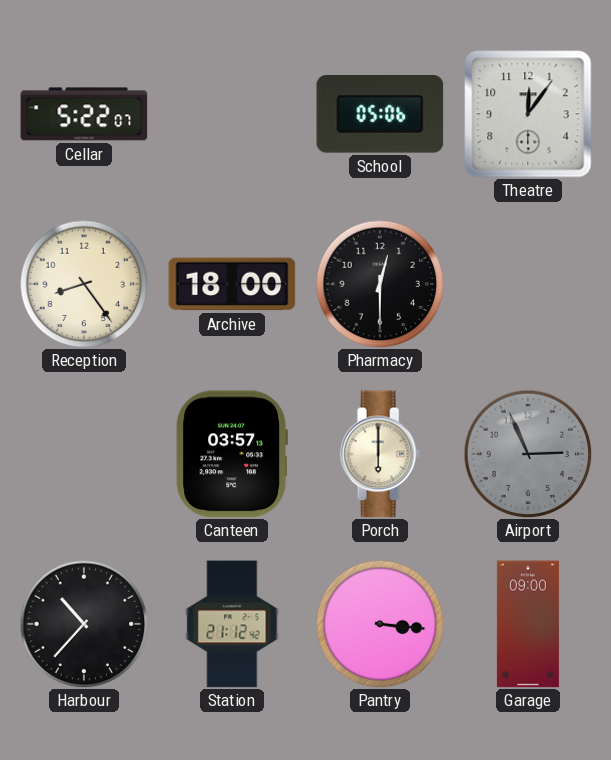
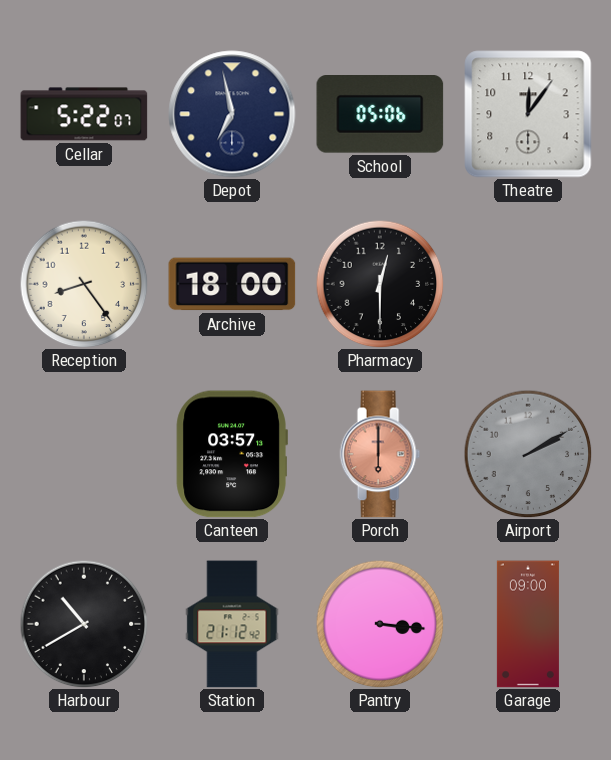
Depot: none -> 6:58
Porch dial: cream -> salmon
Airport: 2:56 -> 2:10
Harbour: 10:37 -> 10:40
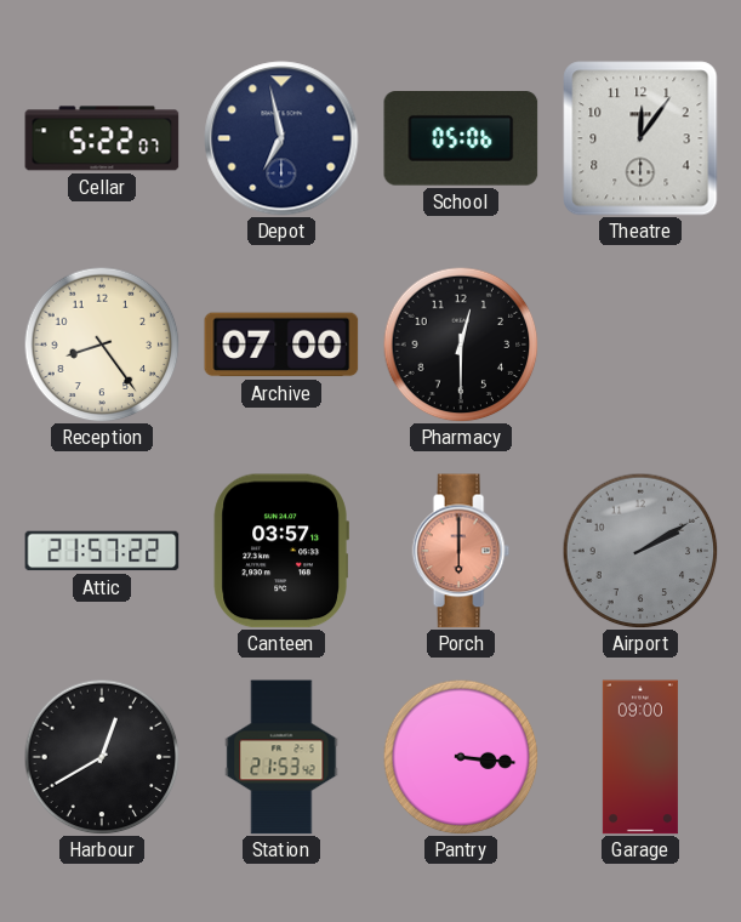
Archive: 18:00 -> 07:00
Attic: none -> 21:57
Harbour: 10:40 -> 12:40
Station: 21:12 -> 21:53
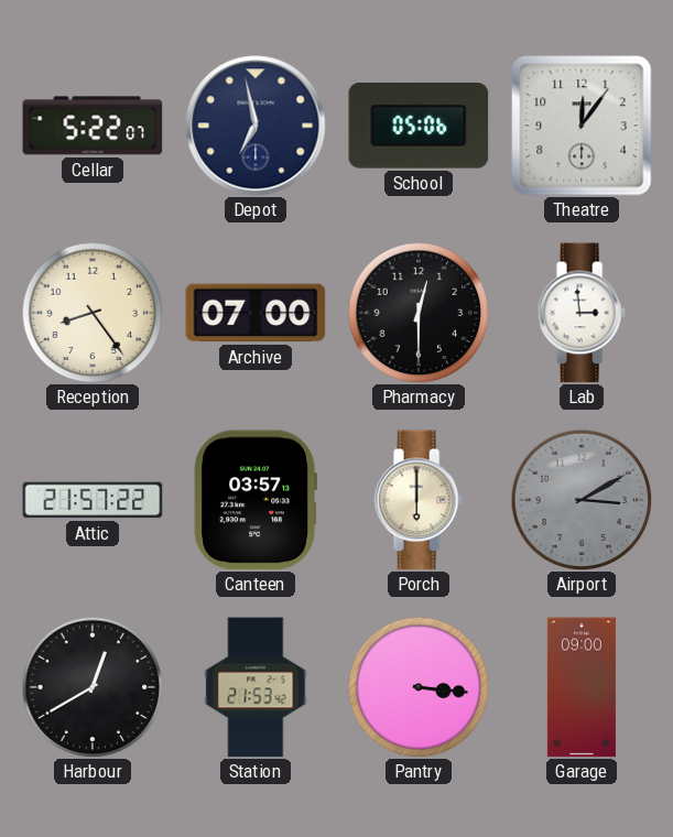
Lab: none -> 2:59
Porch dial: salmon -> cream
Airport: 2:10 -> 3:10
